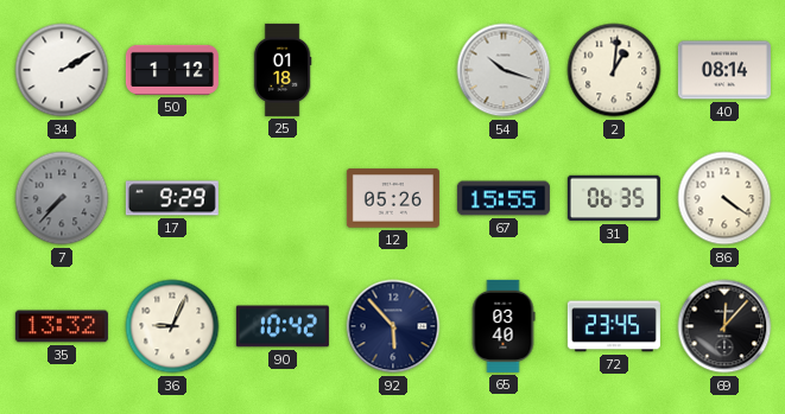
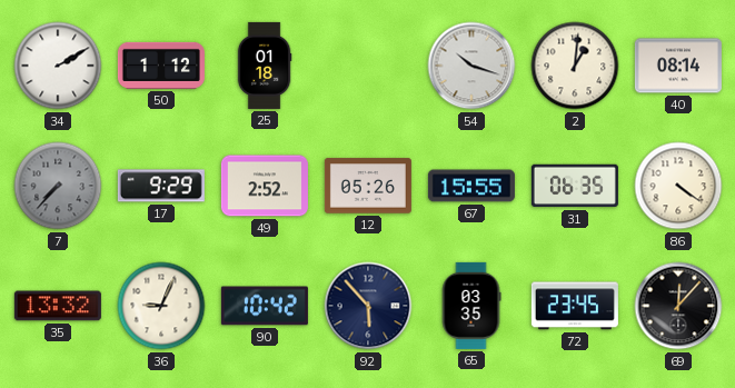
49: none -> 2:52
65: 03:40 -> 03:35
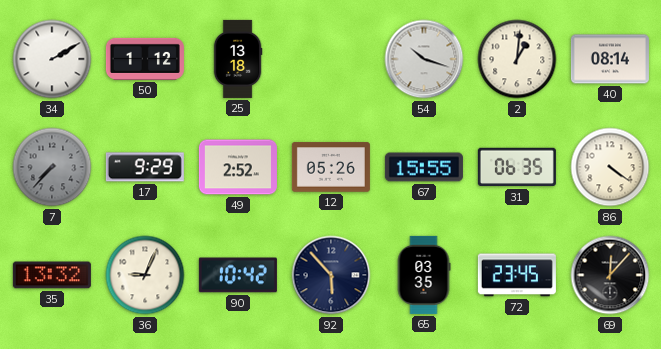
25: 01:18 -> 13:18
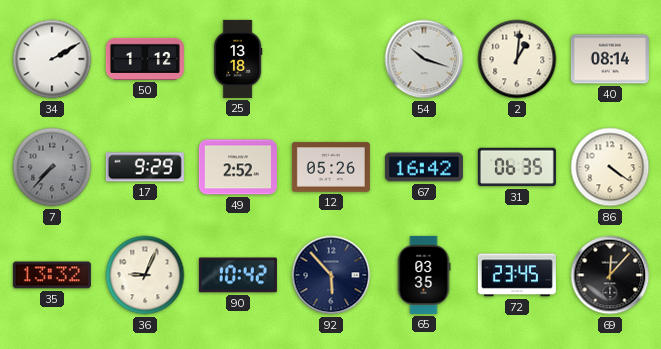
67: 15:55 -> 16:42
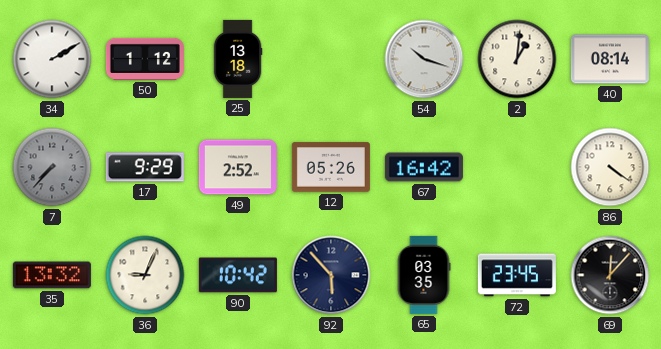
31: 06:35 -> none
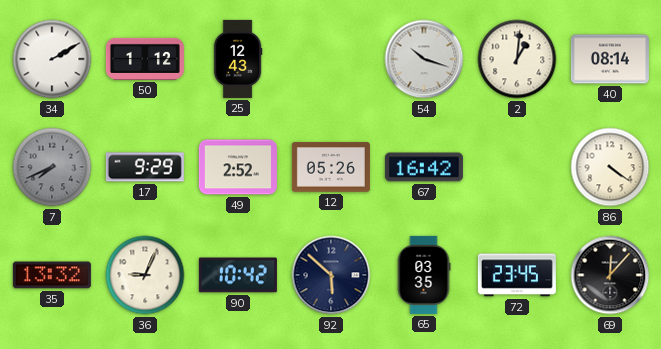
25: 13:18 -> 12:43
7: 7:37 -> 7:41
92: 5:53 -> 5:52
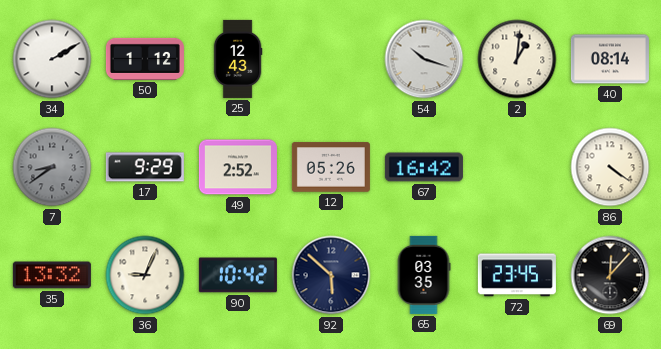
7: 7:41 -> 8:39
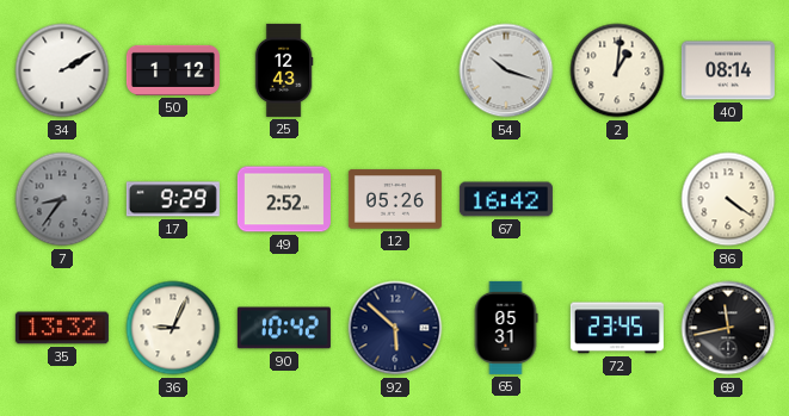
7: 8:39 -> 8:36
65: 03:35 -> 05:31
69: 12:07 -> 11:43
